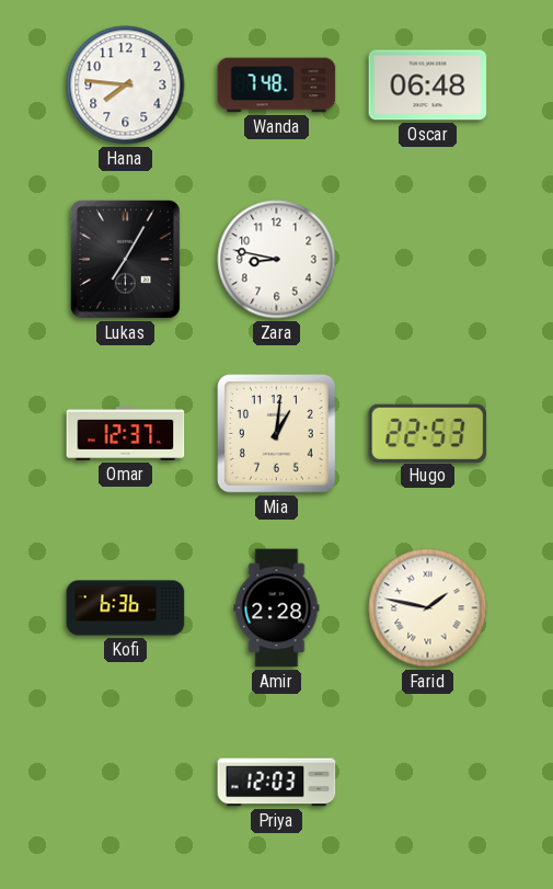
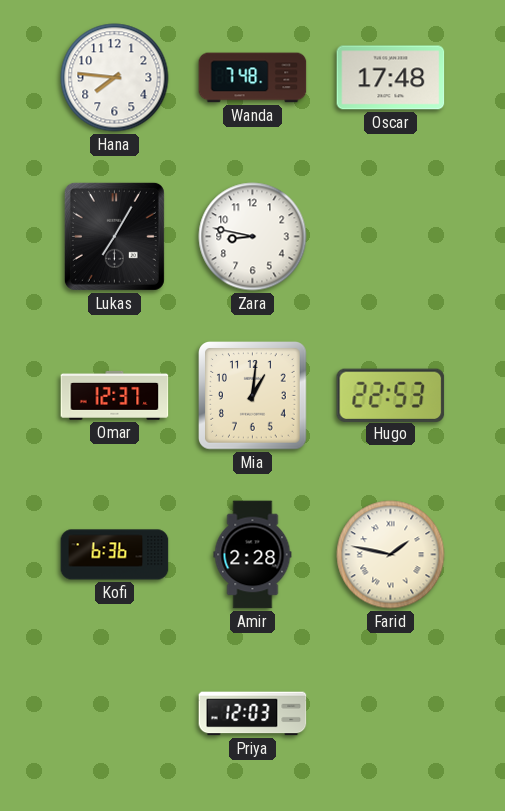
Oscar: 06:48 -> 17:48
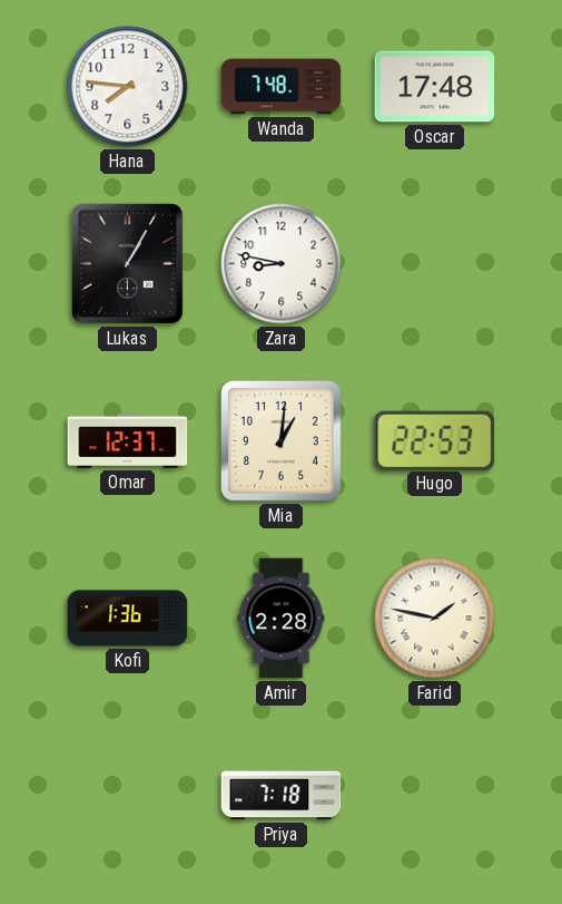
Lukas: 7:05 -> 1:05
Kofi: 6:36 -> 1:36
Priya: 12:03 -> 7:18
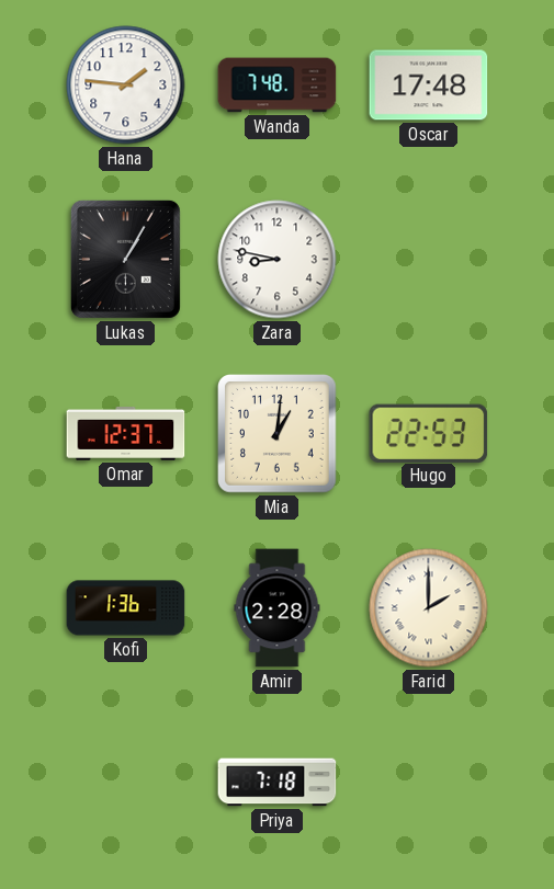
Hana: 7:46 -> 1:46
Farid: 1:47 -> 2:00
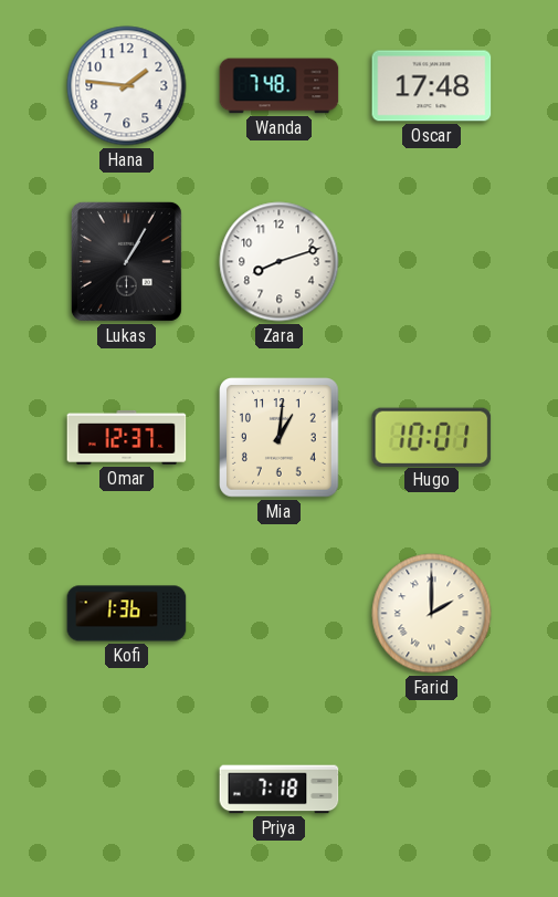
Zara: 8:47 -> 8:12
Hugo: 22:53 -> 10:01
Amir: 2:28 -> none
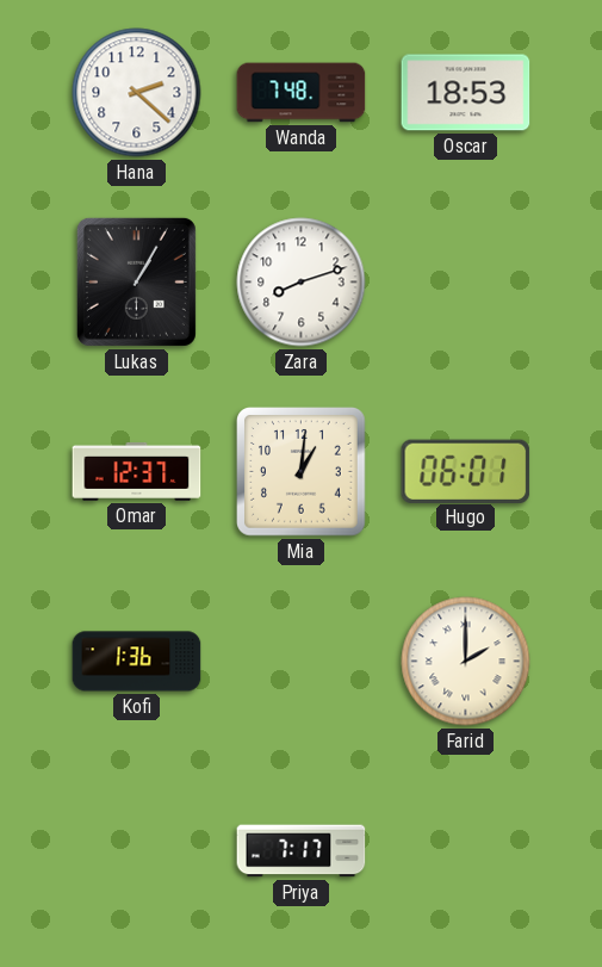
Hana: 1:46 -> 2:22
Oscar: 17:48 -> 18:53
Hugo: 10:01 -> 06:01
Priya: 7:18 -> 7:17
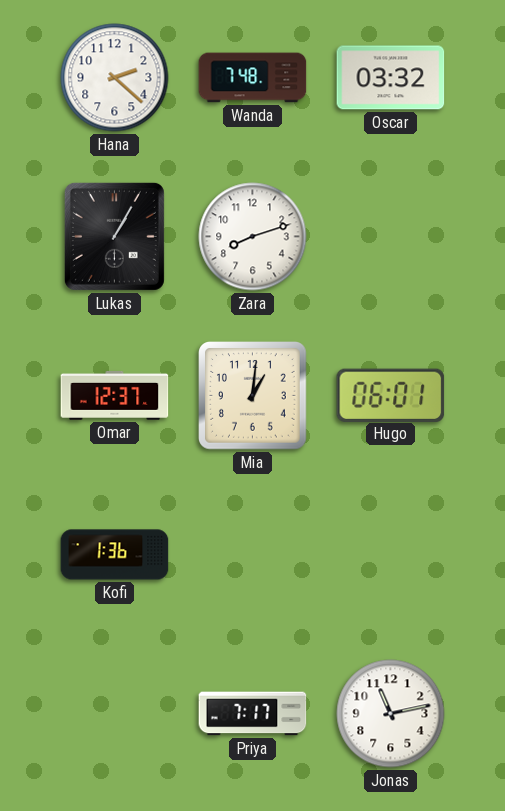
Oscar: 18:53 -> 03:32
Farid: 2:00 -> none
Jonas: none -> 11:13
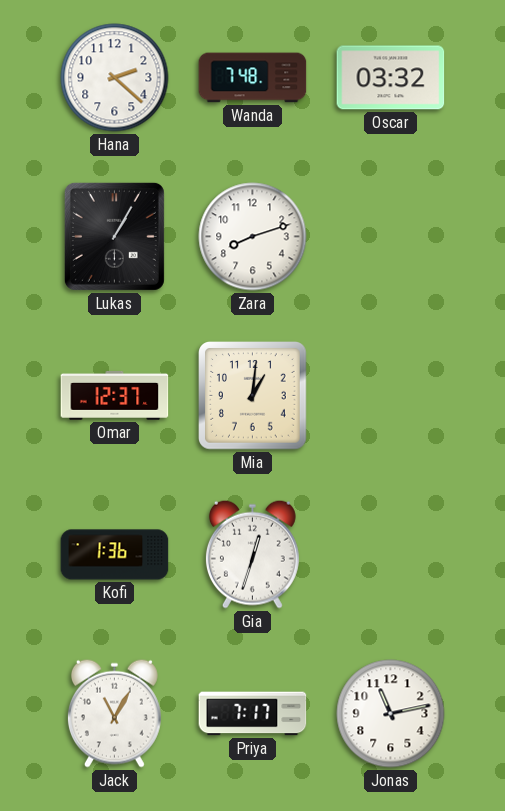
Hugo: 06:01 -> none
Gia: none -> 12:33
Jack: none -> 11:05
